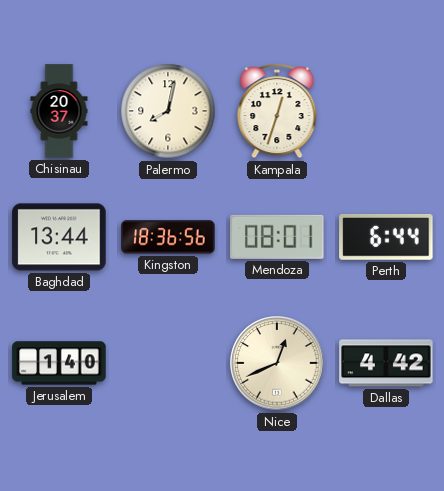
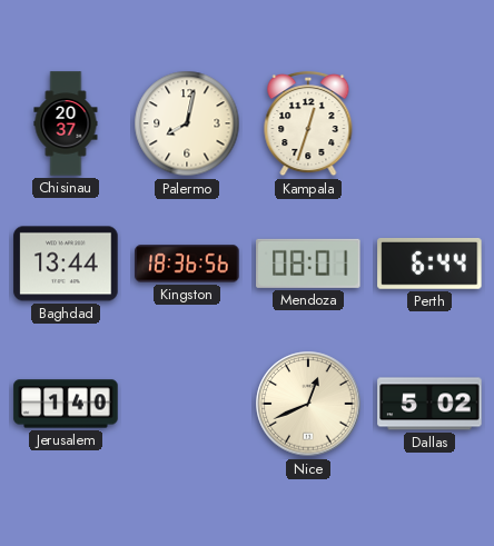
Dallas: 4:42 -> 5:02
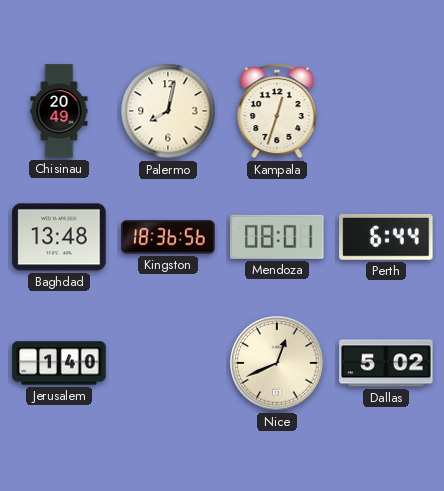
Chisinau: 20:37 -> 20:49
Baghdad: 13:44 -> 13:48
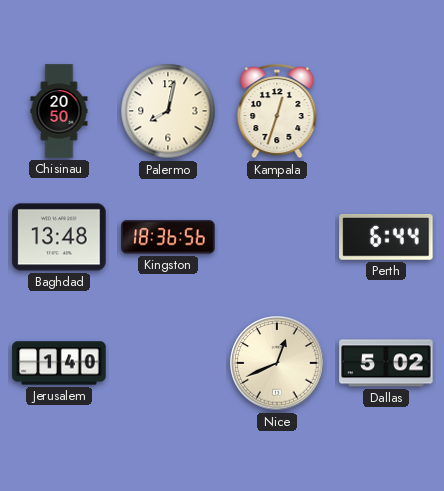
Chisinau: 20:49 -> 20:50
Mendoza: 08:01 -> none
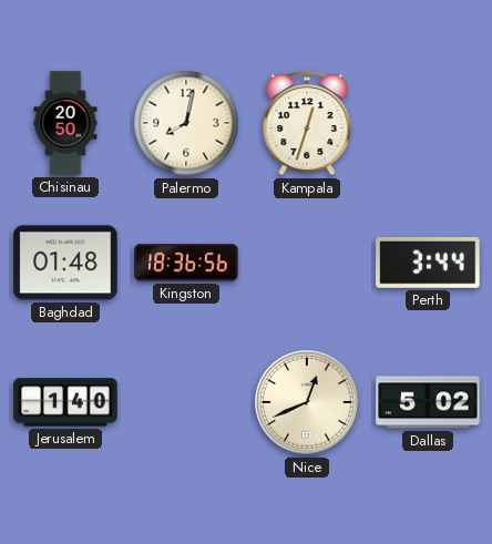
Baghdad: 13:48 -> 01:48
Perth: 6:44 -> 3:44
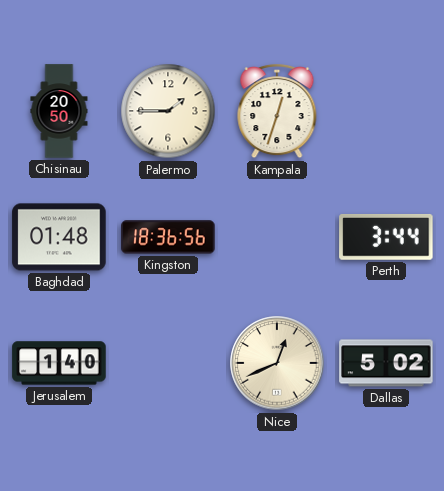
Palermo: 8:02 -> 1:45
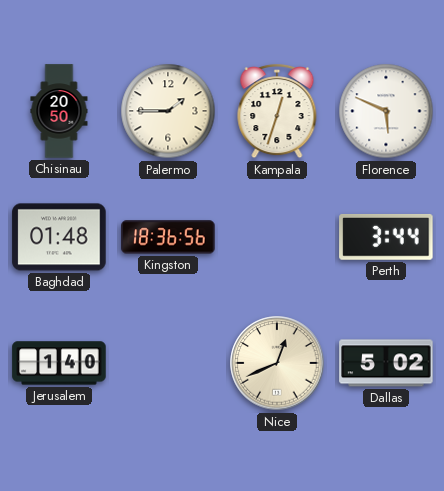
Florence: none -> 5:49
